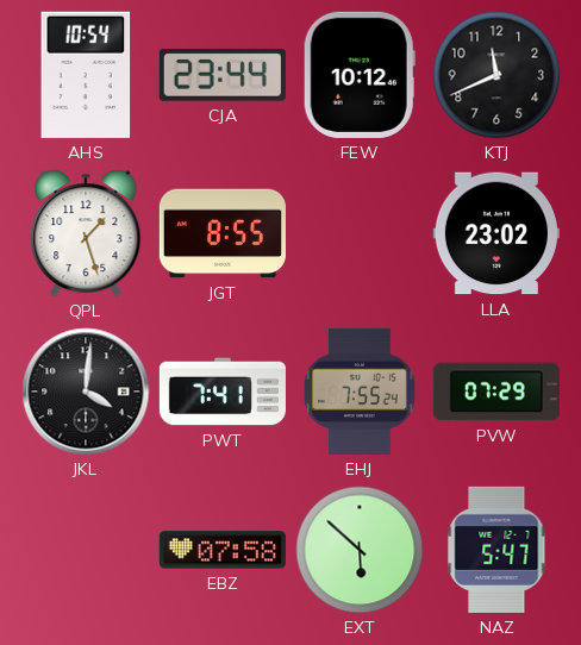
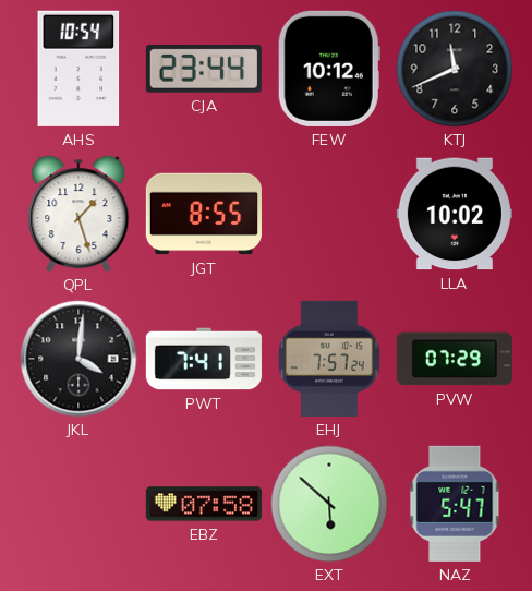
LLA: 23:02 -> 10:02
EHJ: 7:55 -> 7:57
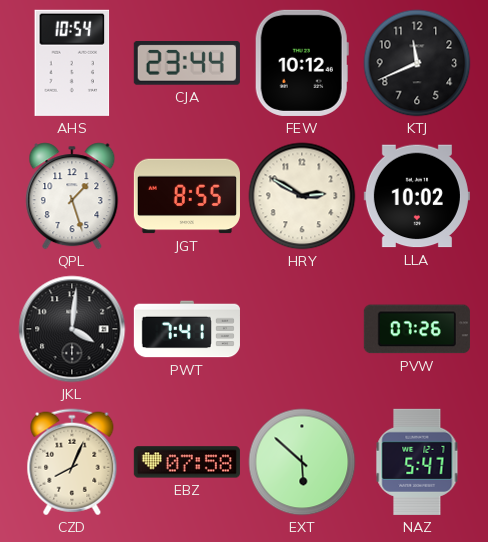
HRY: none -> 2:50
EHJ: 7:57 -> none
PVW: 07:29 -> 07:26
CZD: none -> 8:04
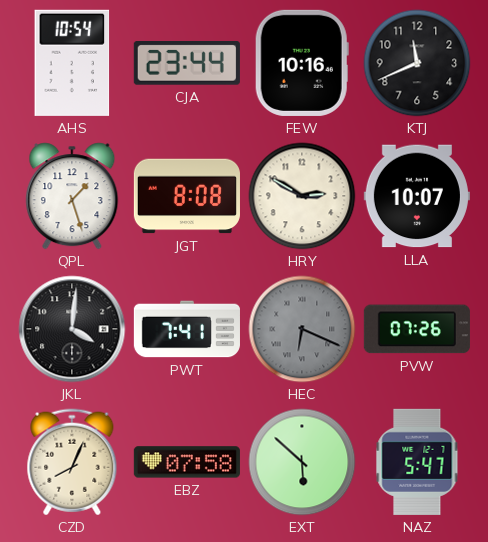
FEW: 10:12 -> 10:16
JGT: 8:55 -> 8:08
LLA: 10:02 -> 10:07
HEC: none -> 6:19
